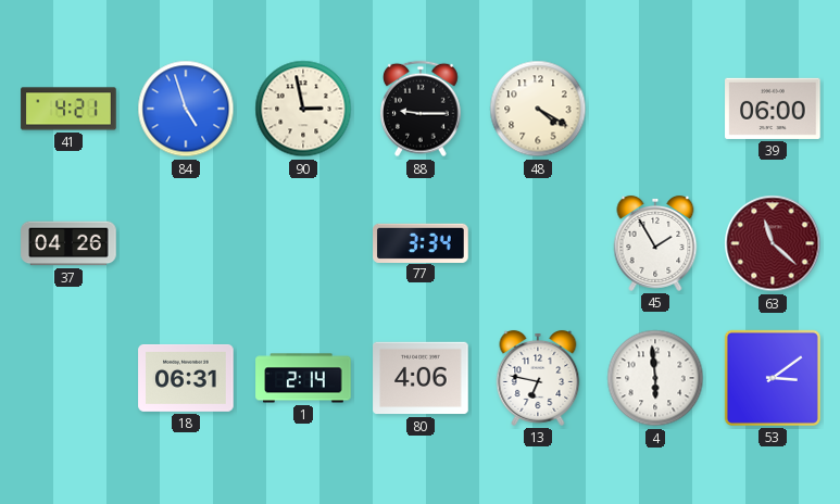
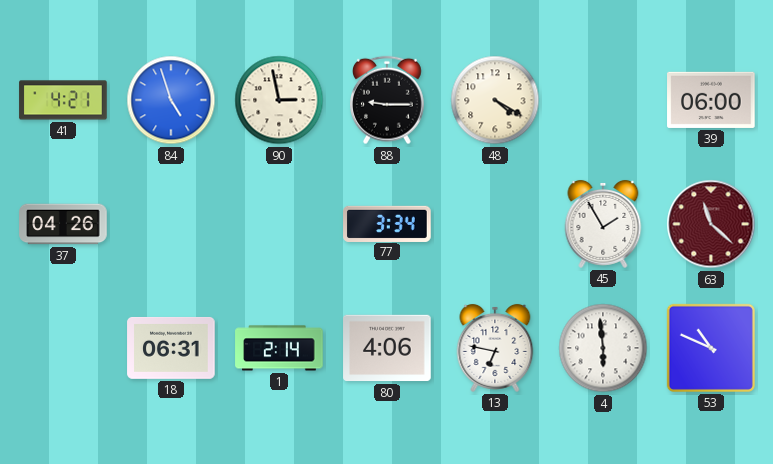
53: 3:09 -> 10:49
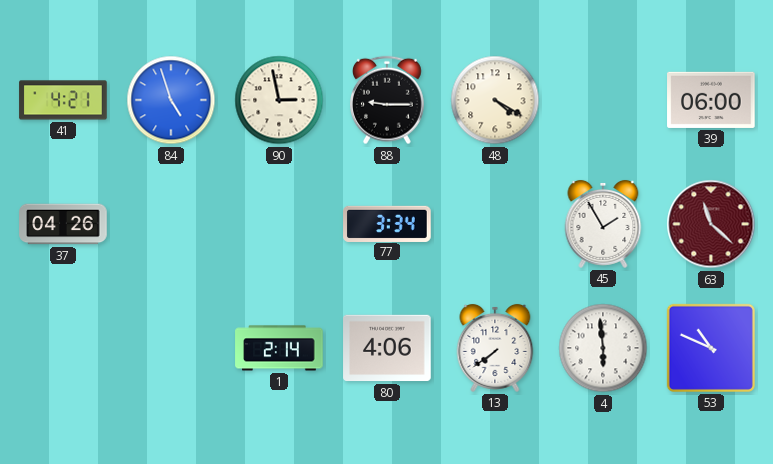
18: 06:31 -> none
13: 6:47 -> 7:39
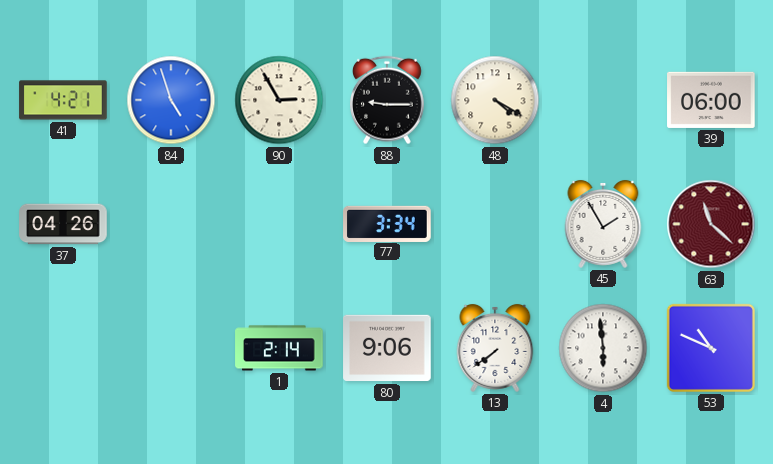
90: 2:58 -> 2:55
80: 4:06 -> 9:06
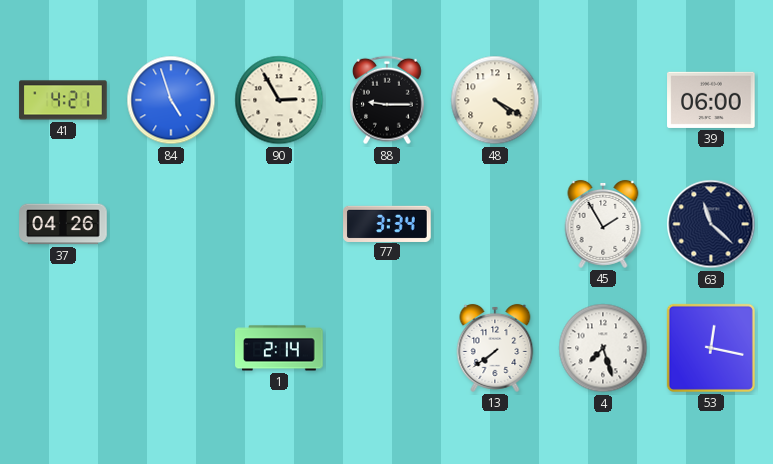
63 dial: burgundy -> navy
80: 9:06 -> none
4: 5:59 -> 7:27
53: 10:49 -> 12:17
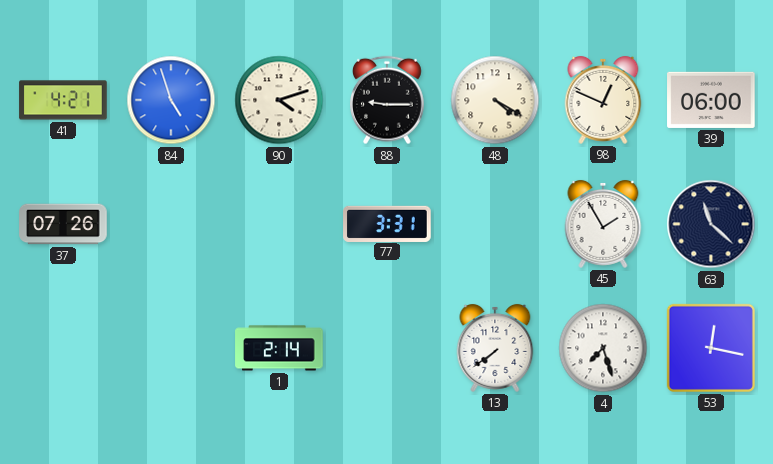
90: 2:55 -> 4:12
98: none -> 12:49
37: 04:26 -> 07:26
77: 3:34 -> 3:31
